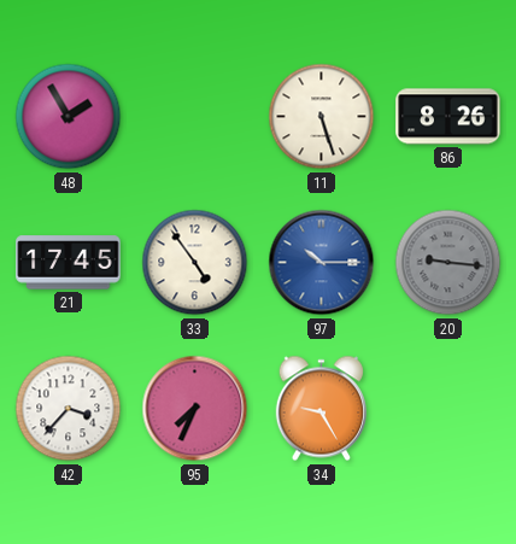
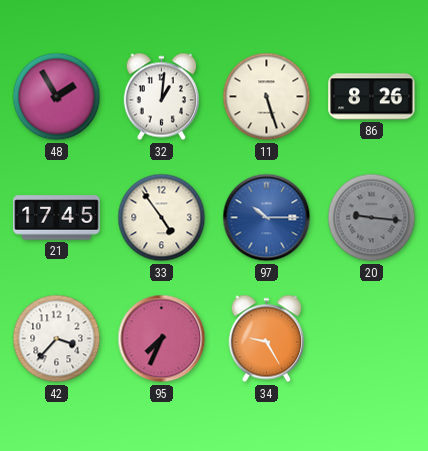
32: none -> 1:01
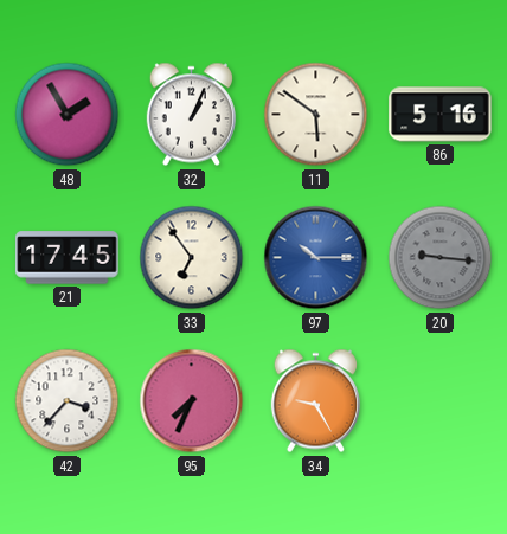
32: 1:01 -> 1:04
11: 5:27 -> 5:51
86: 8:26 -> 5:16
33: 4:54 -> 6:54
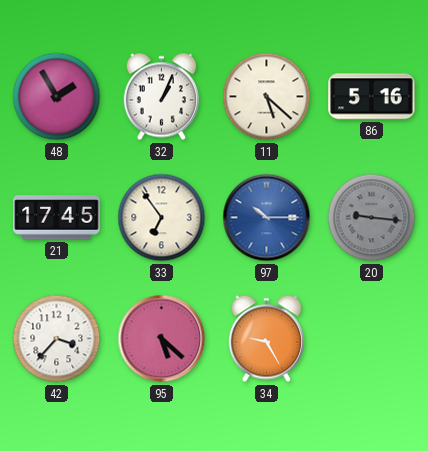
11: 5:51 -> 5:22
95: 7:34 -> 5:22
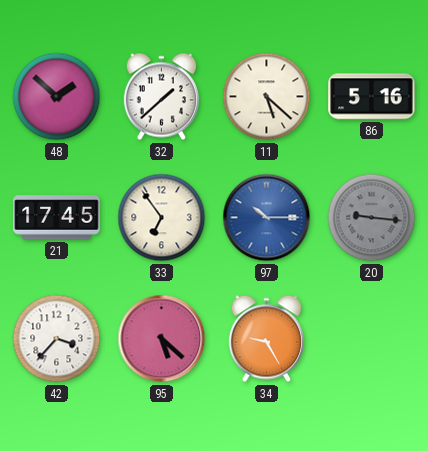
48: 1:55 -> 1:52
32: 1:04 -> 1:38
